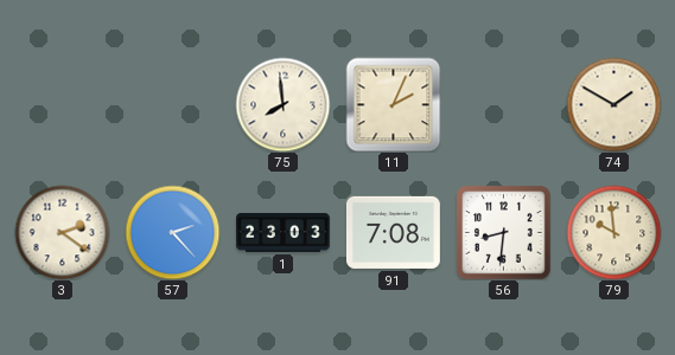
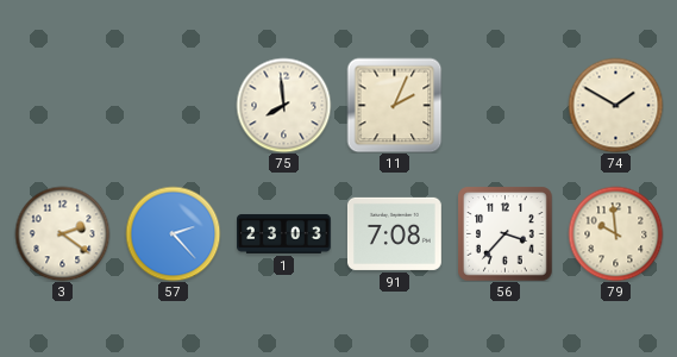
56: 8:31 -> 3:37
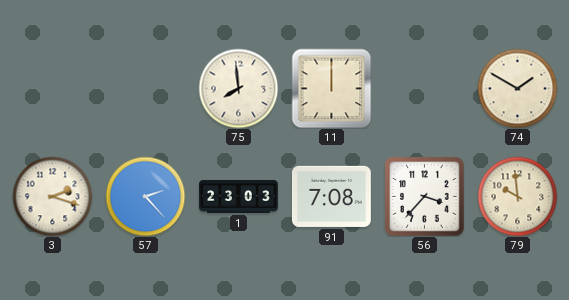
11: 2:04 -> 12:00
3: 2:21 -> 2:18
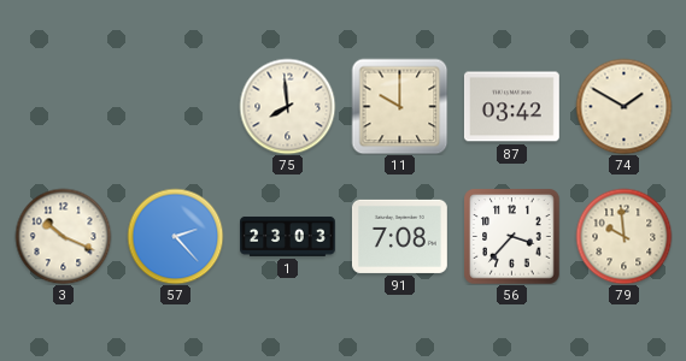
11: 12:00 -> 10:00
87: none -> 03:42
3: 2:18 -> 10:19
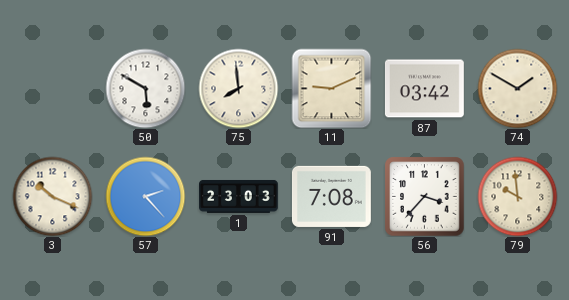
50: none -> 5:50
11: 10:00 -> 9:11
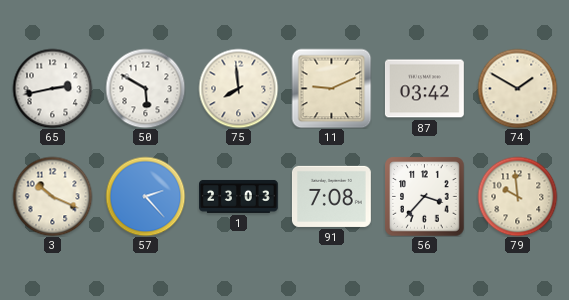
65: none -> 2:43
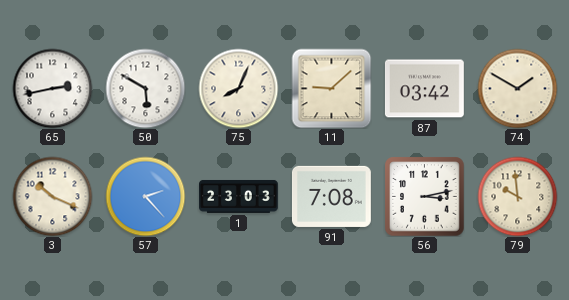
75: 7:59 -> 8:04
11: 9:11 -> 9:08
56: 3:37 -> 3:13
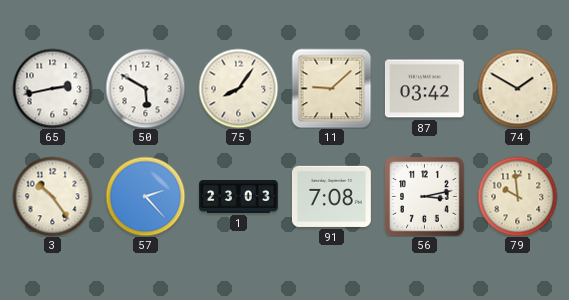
75: 8:04 -> 8:06
3: 10:19 -> 10:24
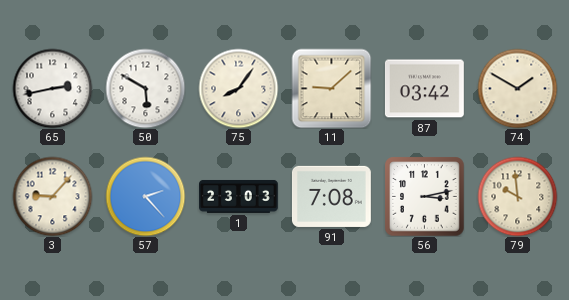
3: 10:24 -> 9:07
